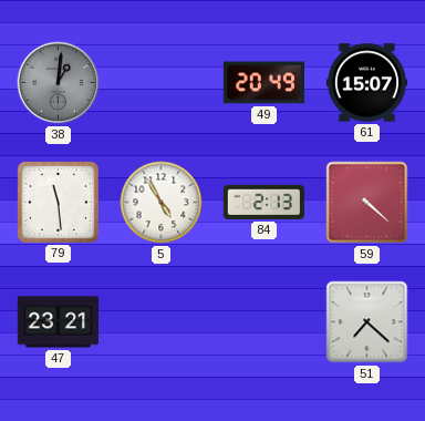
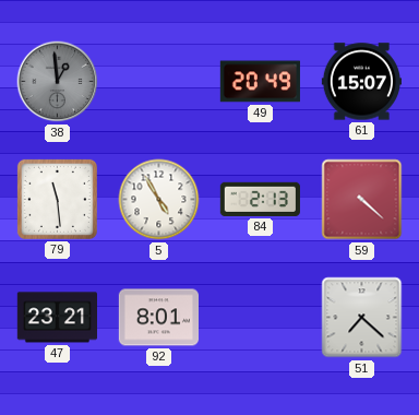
38: 1:01 -> 12:59
92: none -> 8:01
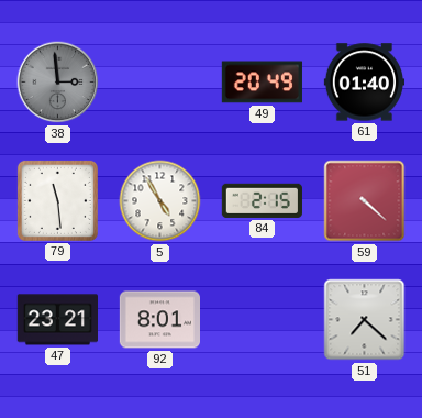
38: 12:59 -> 2:59
61: 15:07 -> 01:40
84: 2:13 -> 2:15
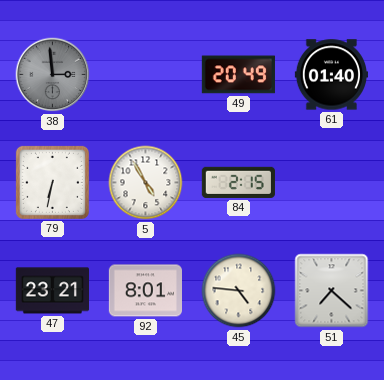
79: 11:29 -> 6:32
59: 4:22 -> none
45: none -> 4:46
